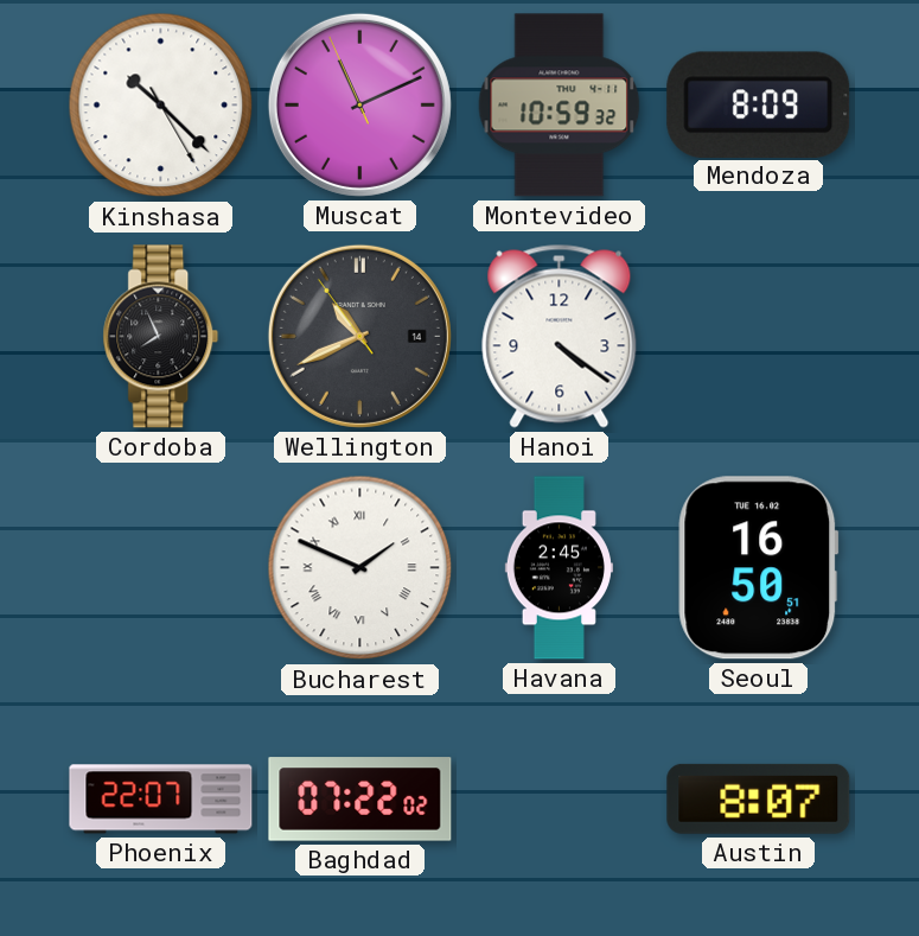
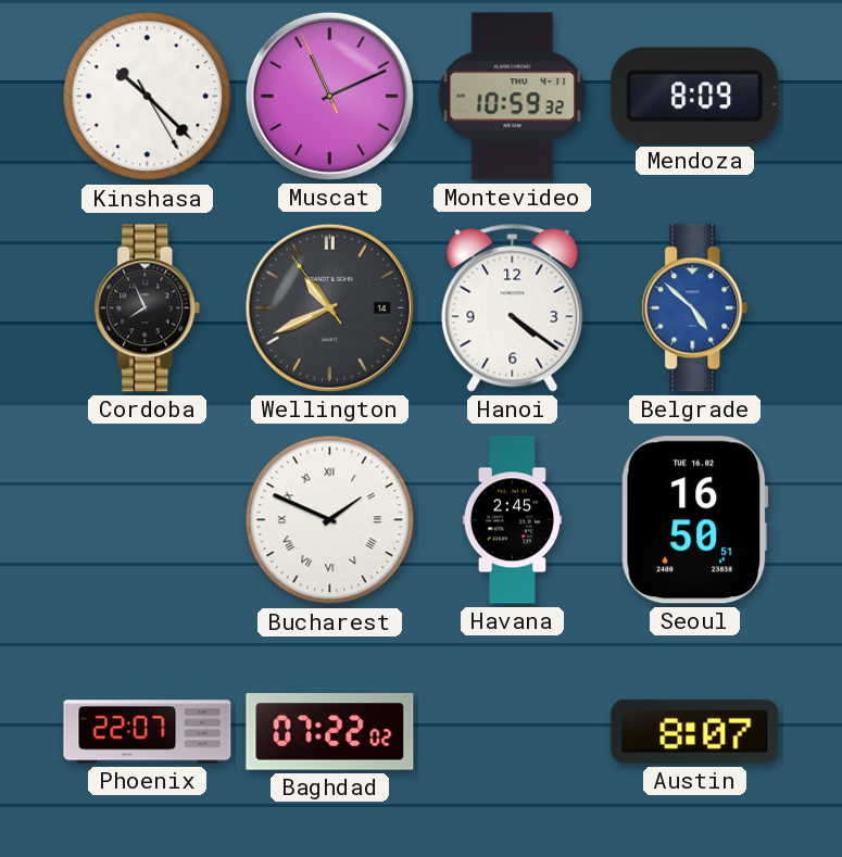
Belgrade: none -> 4:52
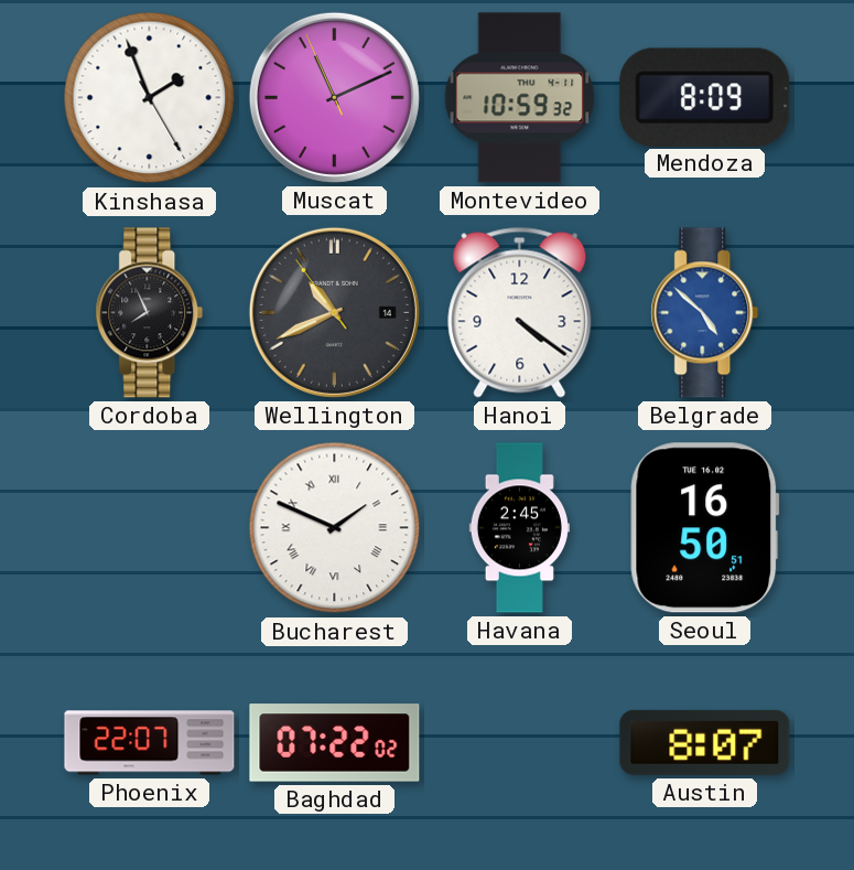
Kinshasa: 10:22 -> 1:56
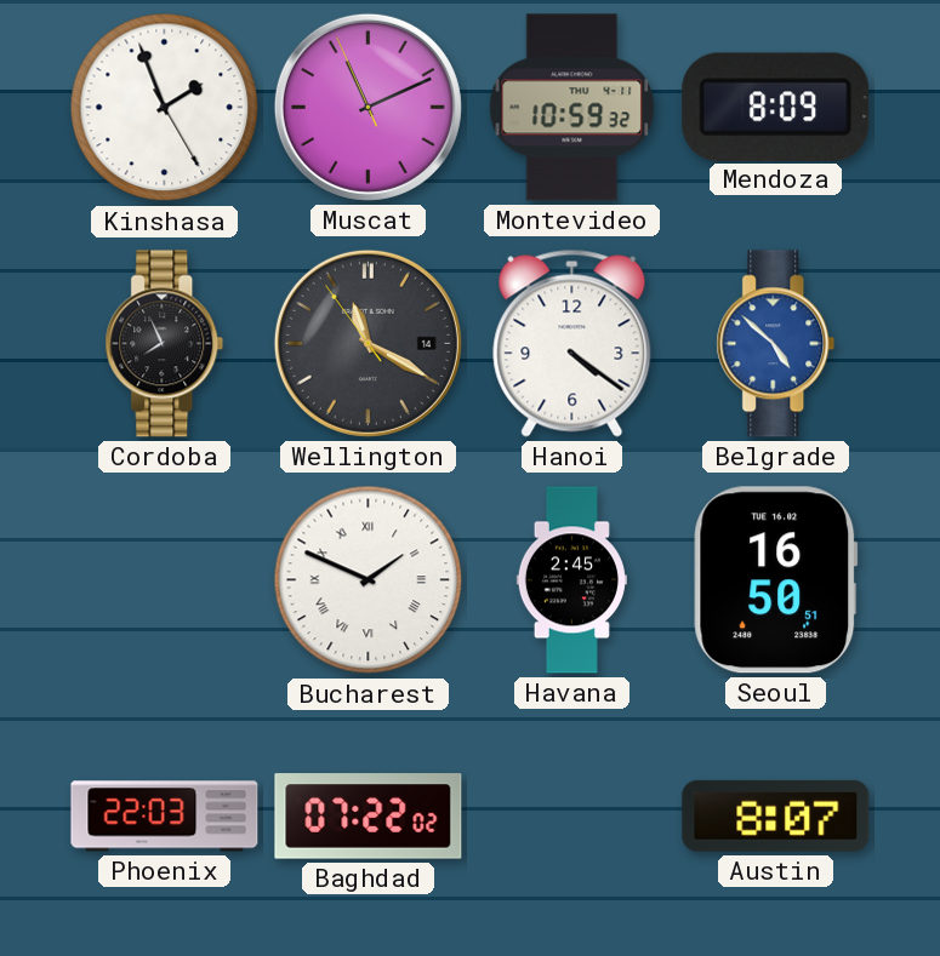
Wellington: 10:40 -> 11:19
Phoenix: 22:07 -> 22:03
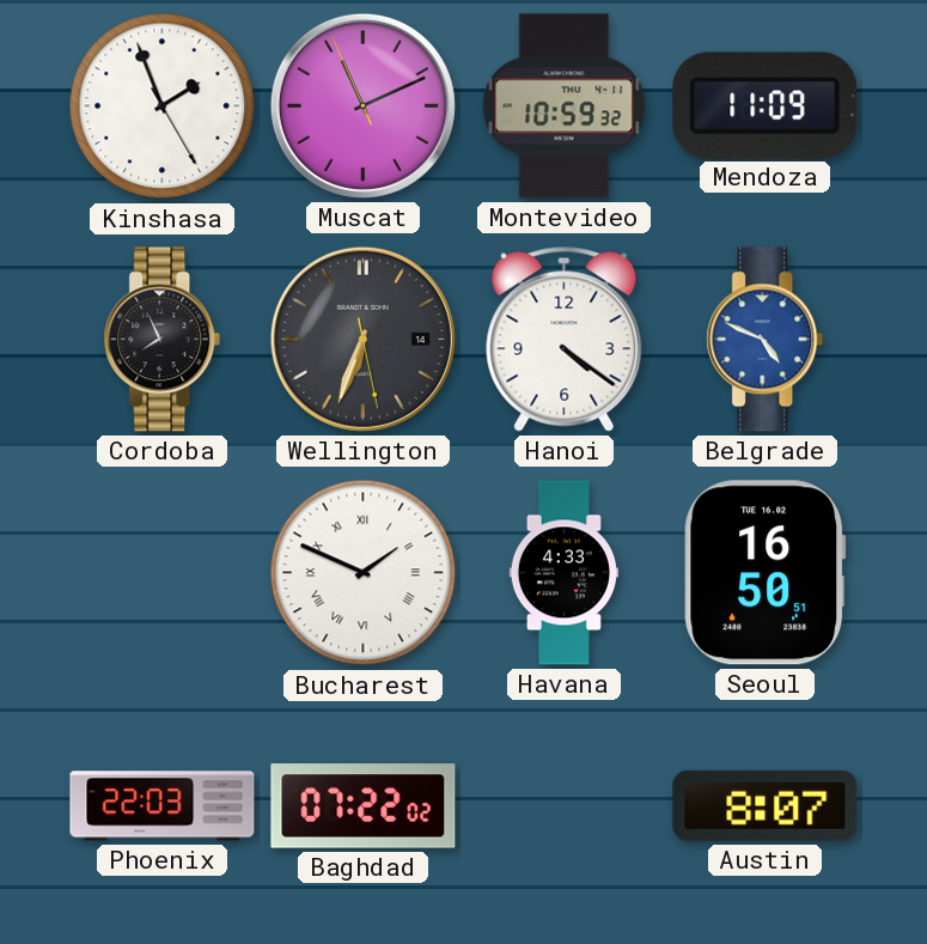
Mendoza: 8:09 -> 11:09
Wellington: 11:19 -> 6:33
Belgrade: 4:52 -> 4:49
Havana: 2:45 -> 4:33
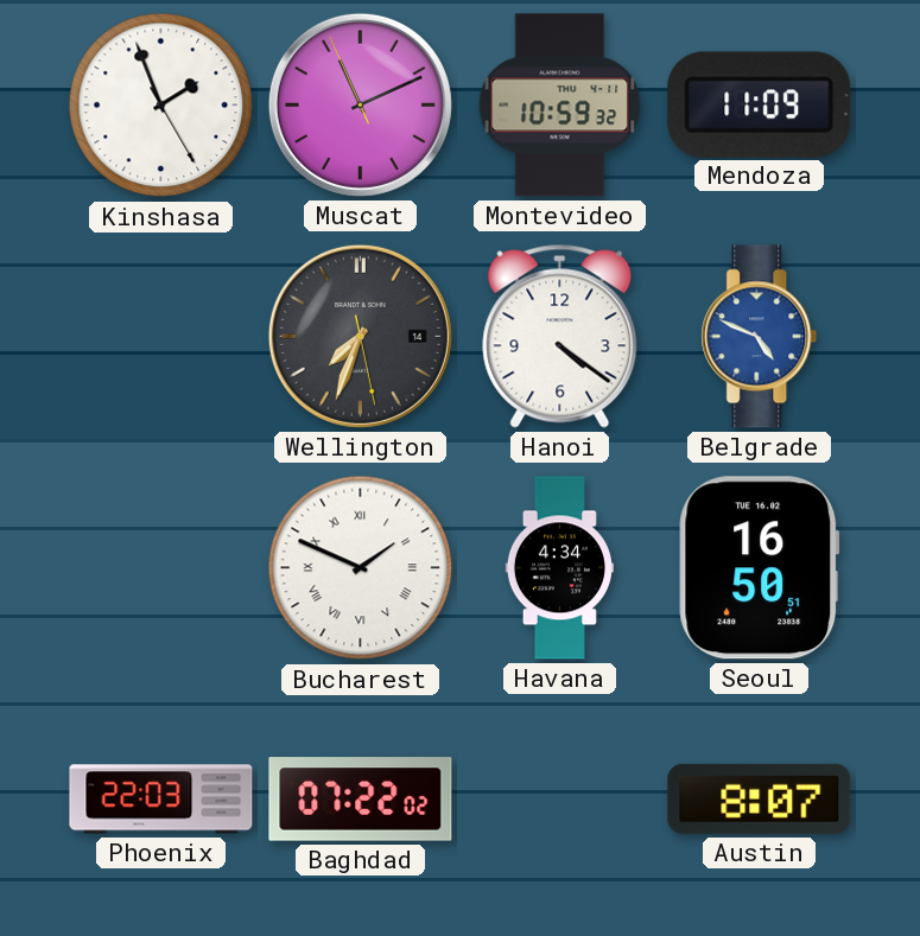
Cordoba: 7:56 -> none
Wellington: 6:33 -> 7:33
Havana: 4:33 -> 4:34
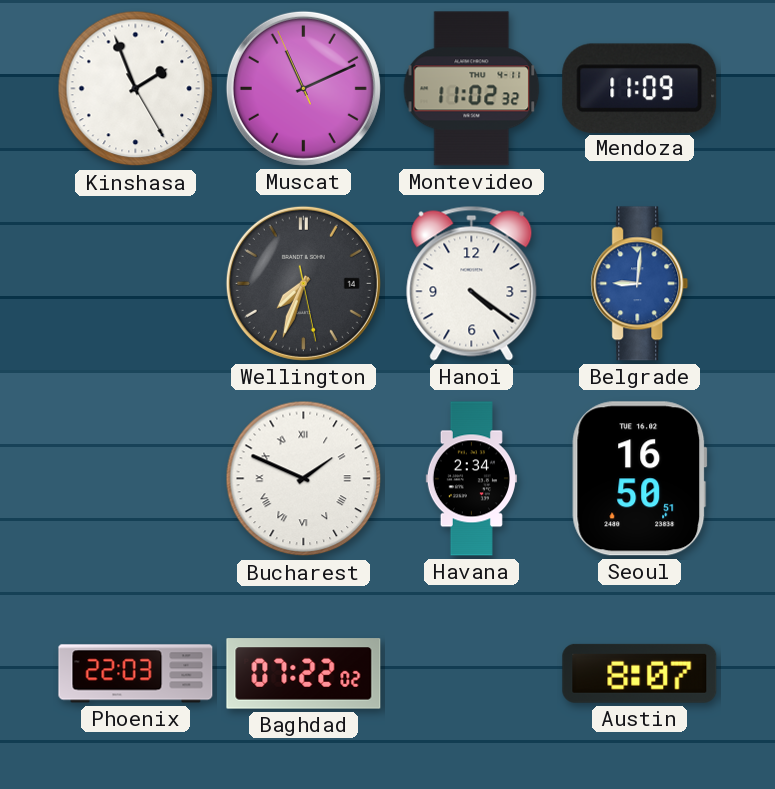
Montevideo: 10:59 -> 11:02
Belgrade: 4:49 -> 9:01
Havana: 4:34 -> 2:34
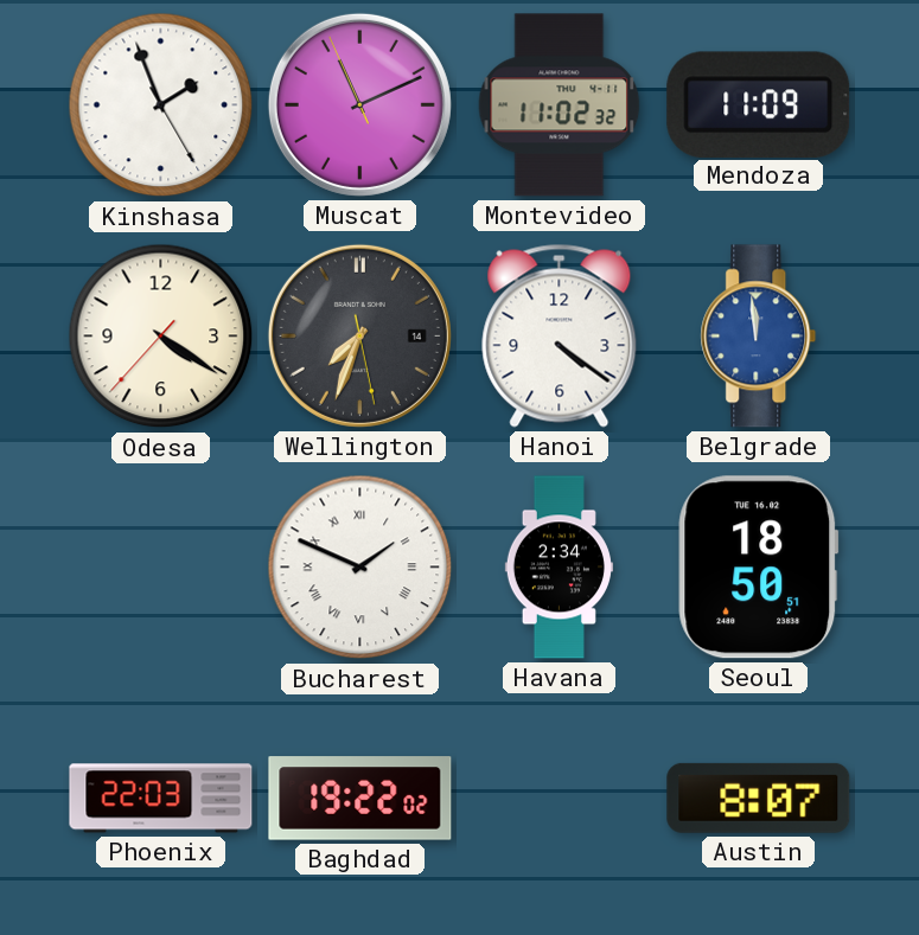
Odesa: none -> 4:20
Belgrade: 9:01 -> 11:59
Seoul: 16:50 -> 18:50
Baghdad: 07:22 -> 19:22
